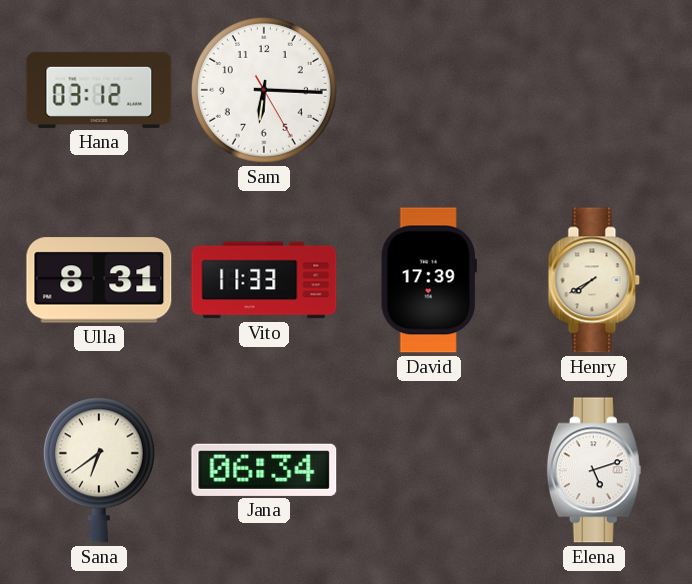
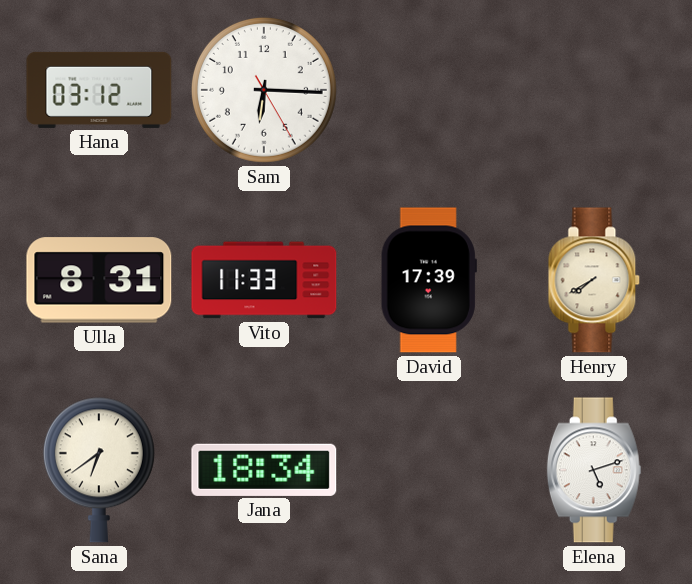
Jana: 06:34 -> 18:34
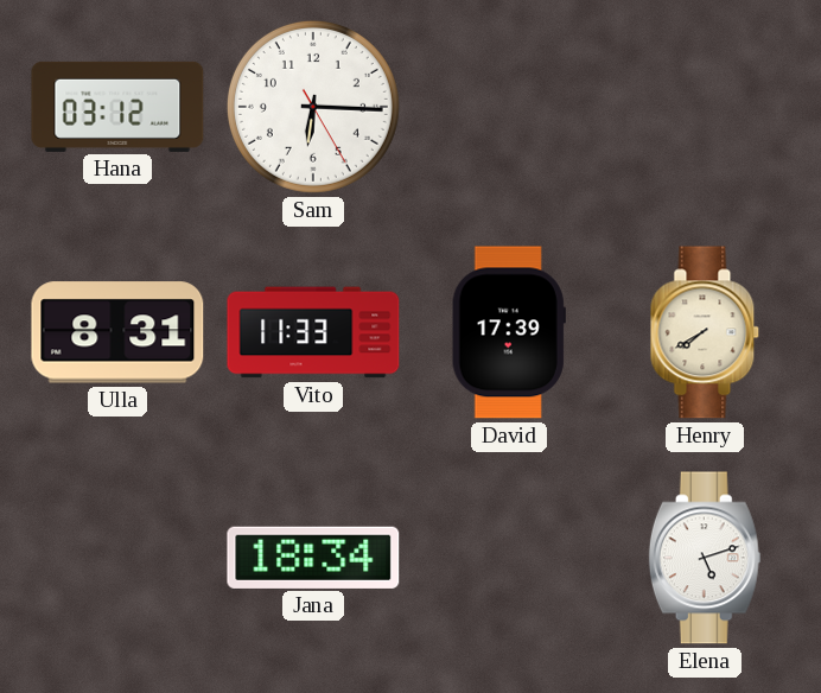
Sana: 6:39 -> none
